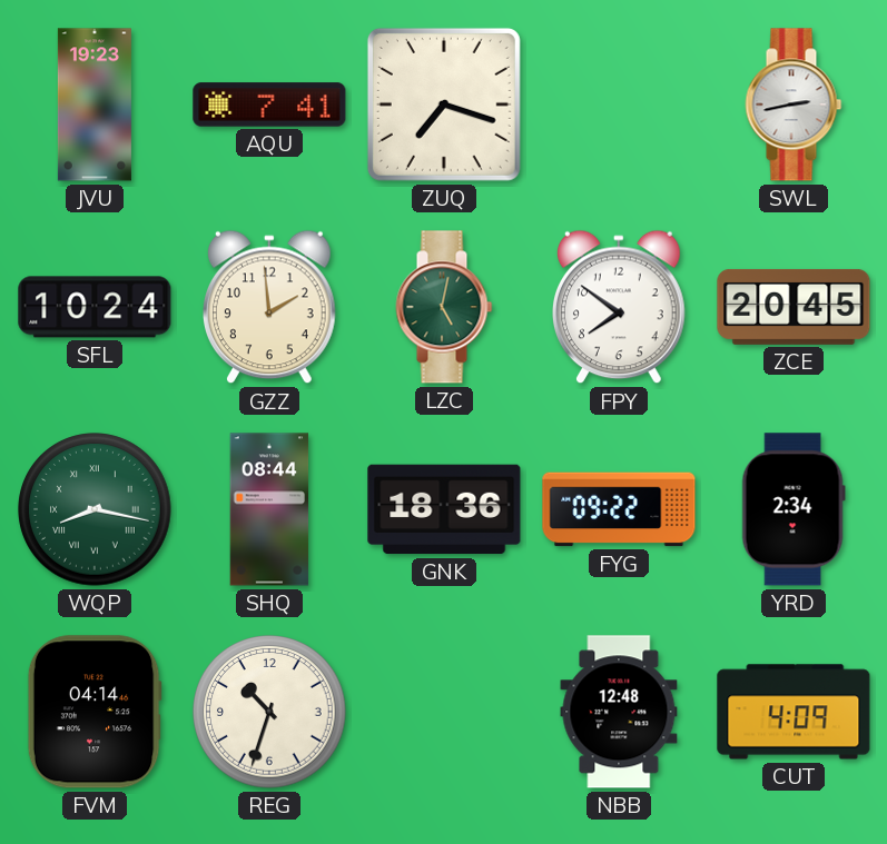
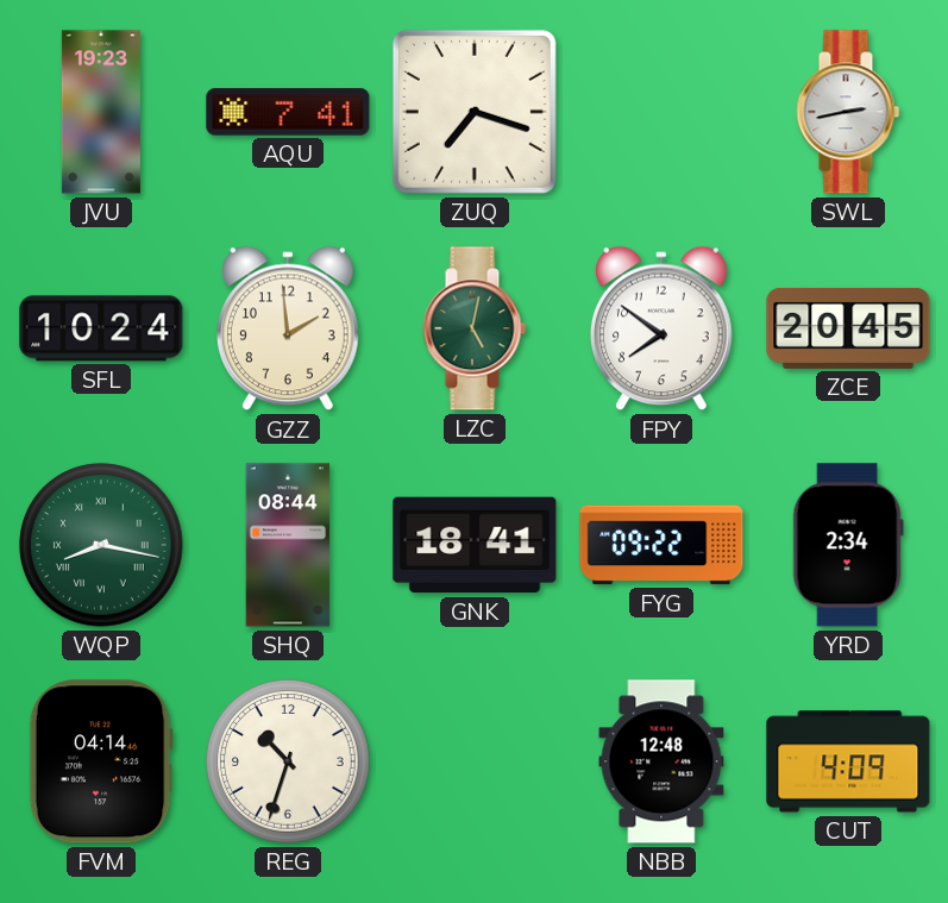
GNK: 18:36 -> 18:41
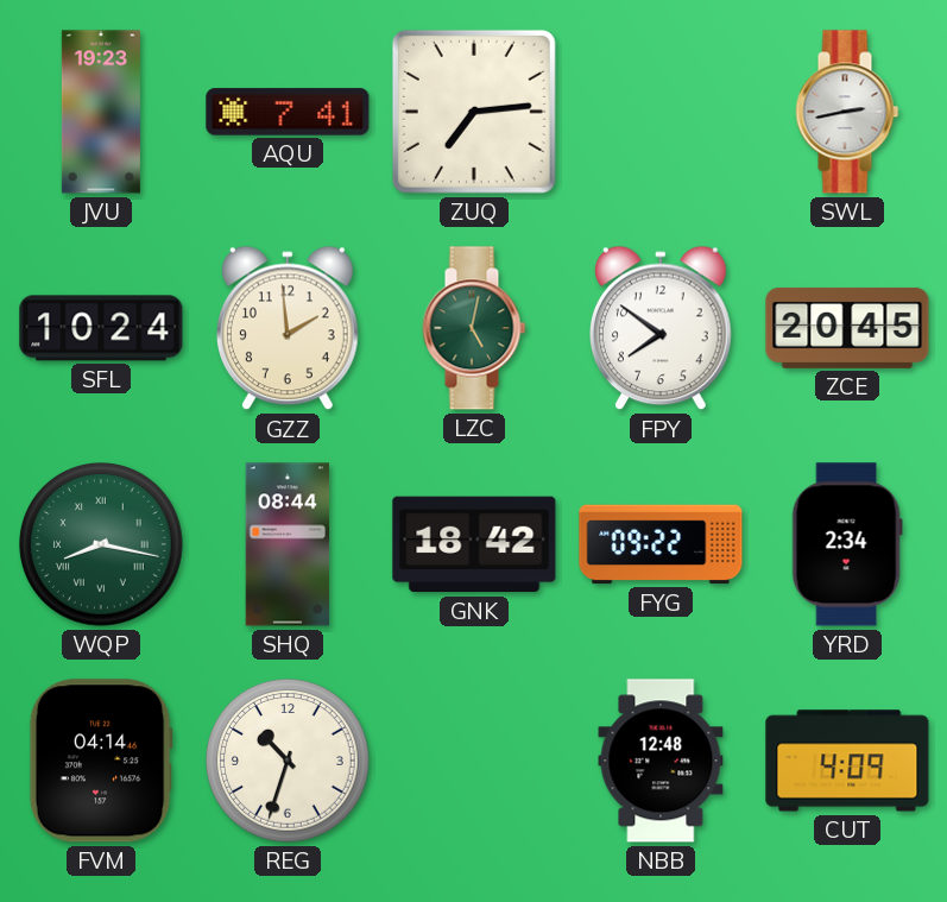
ZUQ: 7:18 -> 7:14
GNK: 18:41 -> 18:42
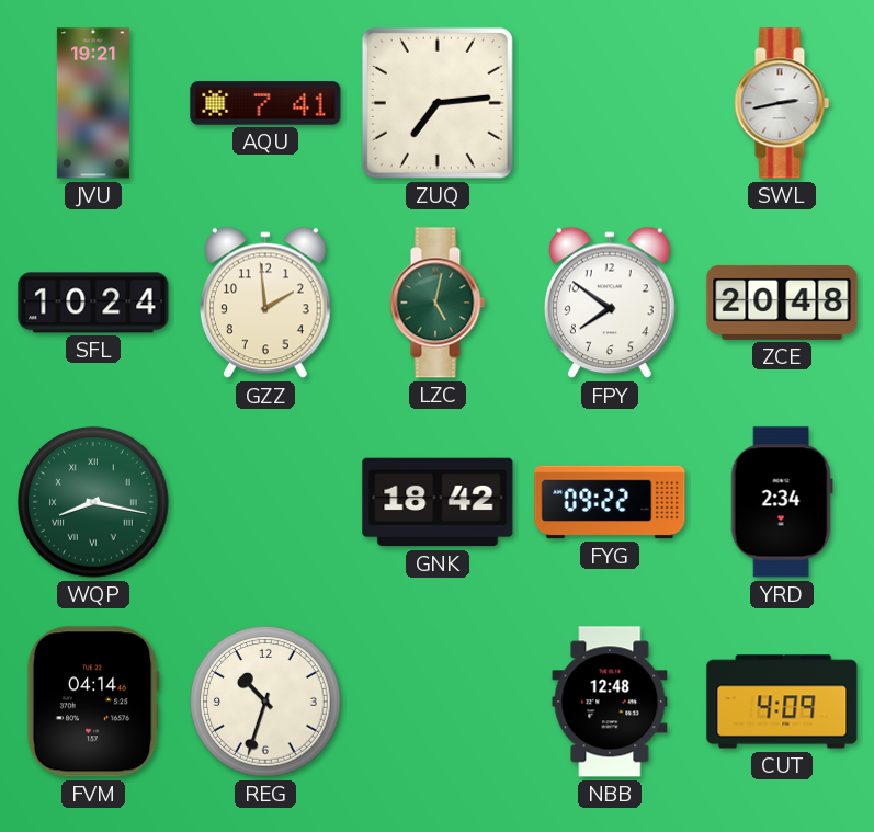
JVU: 19:23 -> 19:21
ZCE: 20:45 -> 20:48
SHQ: 08:44 -> none
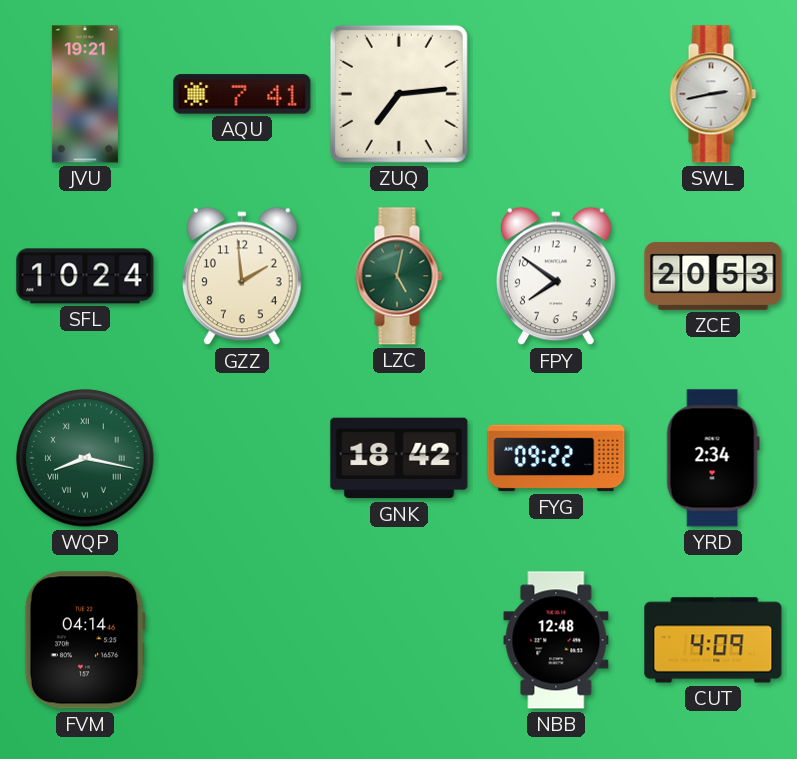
ZCE: 20:48 -> 20:53
REG: 10:33 -> none
